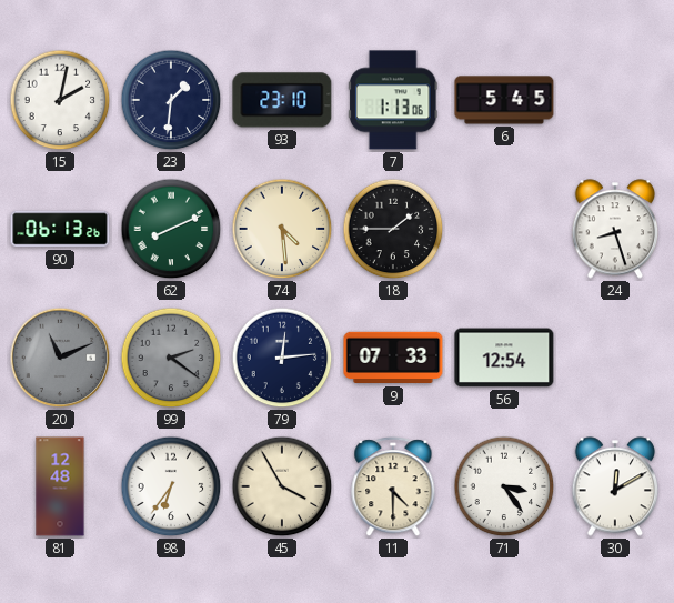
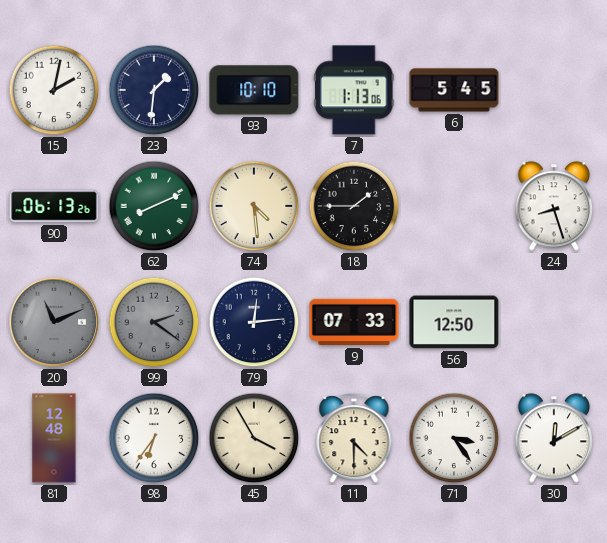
93: 23:10 -> 10:10
56: 12:54 -> 12:50
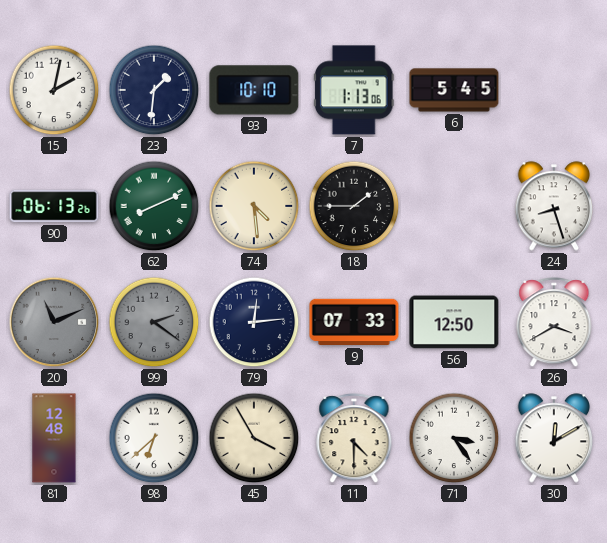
26: none -> 3:40
98: 6:36 -> 6:38
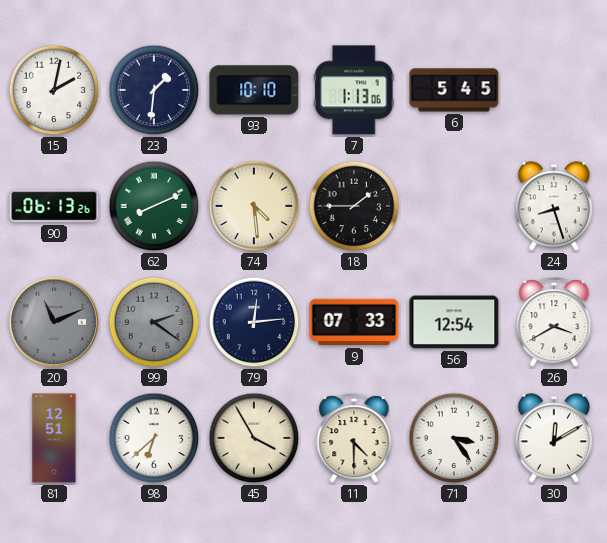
56: 12:50 -> 12:54
81: 12:48 -> 12:51
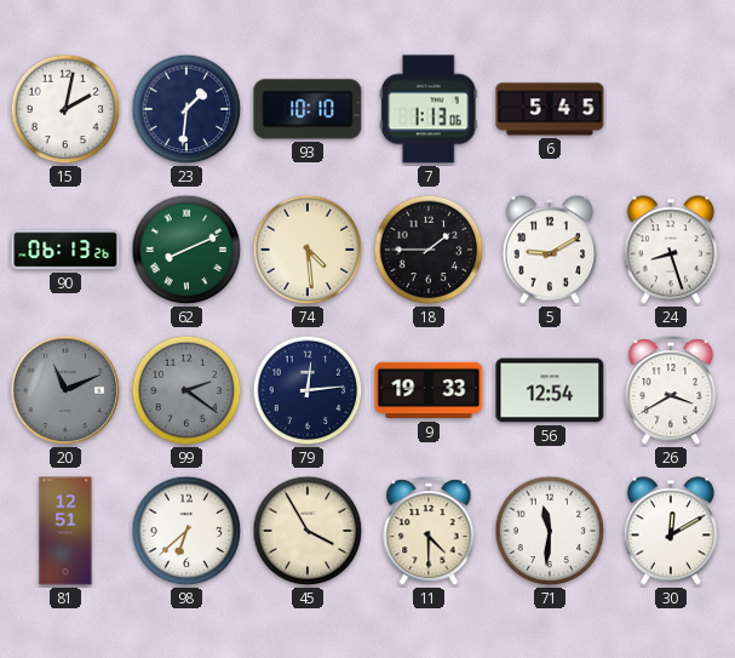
5: none -> 9:10
9: 07:33 -> 19:33
71: 3:24 -> 11:31
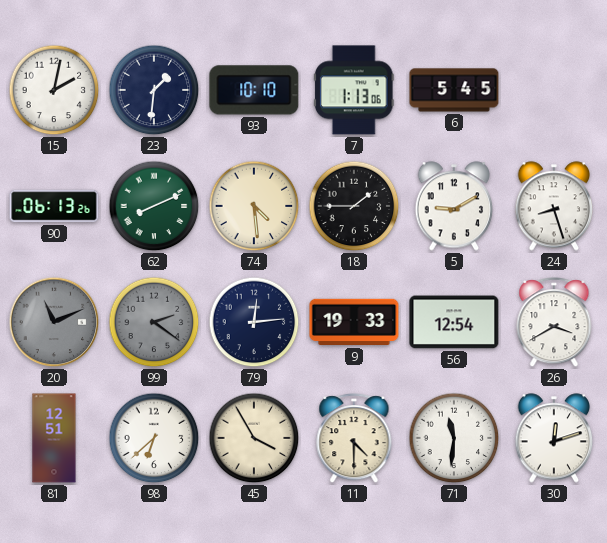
30: 12:10 -> 12:12
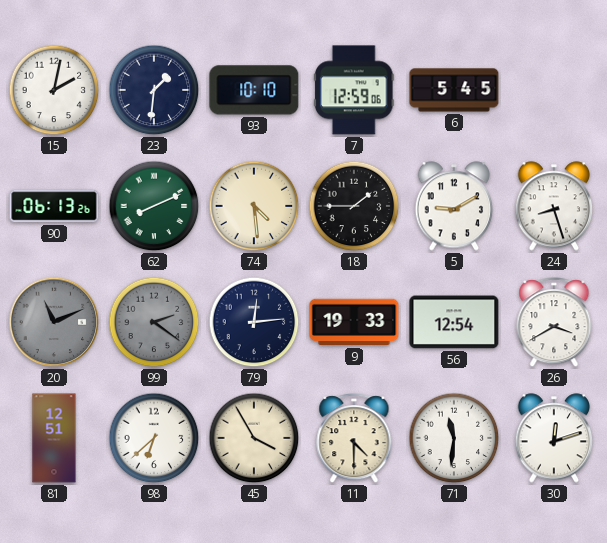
7: 1:13 -> 12:59
